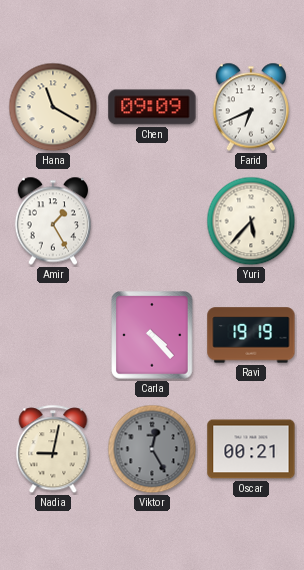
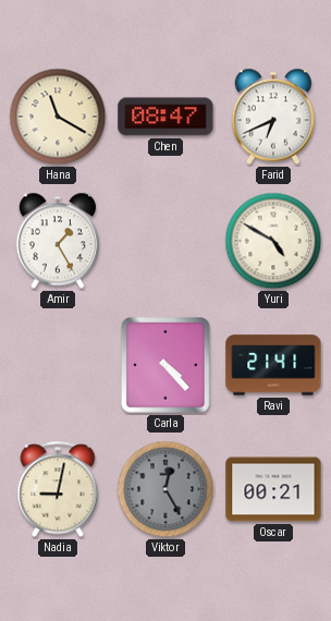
Chen: 09:09 -> 08:47
Yuri: 5:37 -> 4:50
Ravi: 19:19 -> 21:41
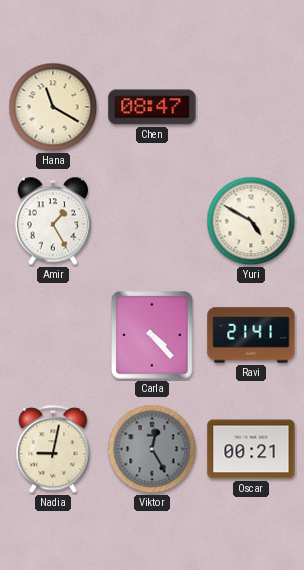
Farid: 6:41 -> none
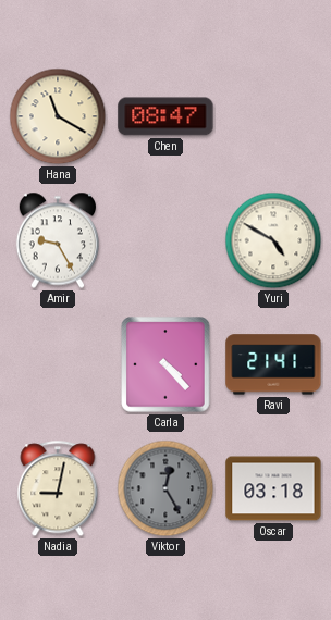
Amir: 1:25 -> 9:25
Oscar: 00:21 -> 03:18
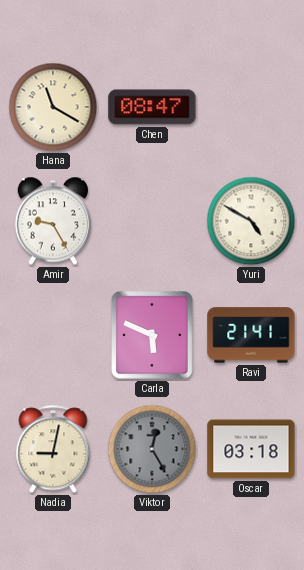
Carla: 4:23 -> 5:49
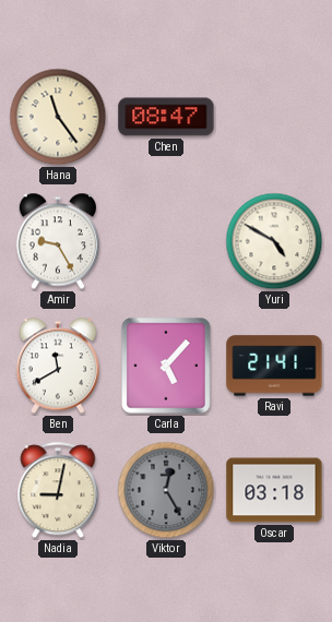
Hana: 11:20 -> 11:24
Ben: none -> 11:40
Carla: 5:49 -> 5:07
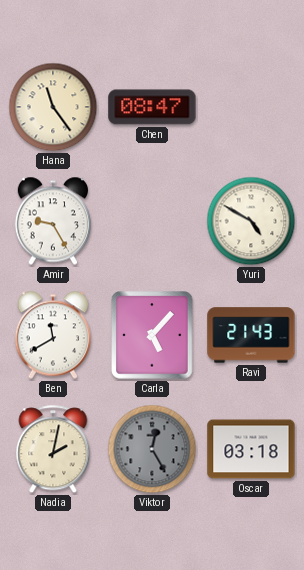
Ravi: 21:41 -> 21:43
Nadia: 9:02 -> 2:02
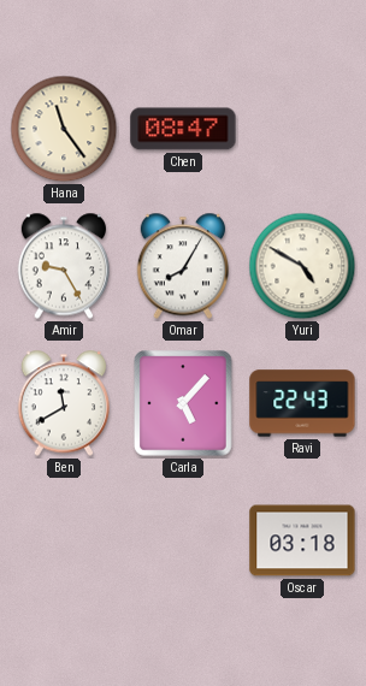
Omar: none -> 8:05
Ravi: 21:43 -> 22:43
Nadia: 2:02 -> none
Viktor: 12:25 -> none
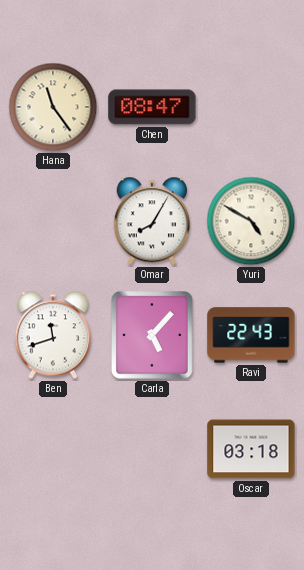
Amir: 9:25 -> none
Ben: 11:40 -> 11:42
